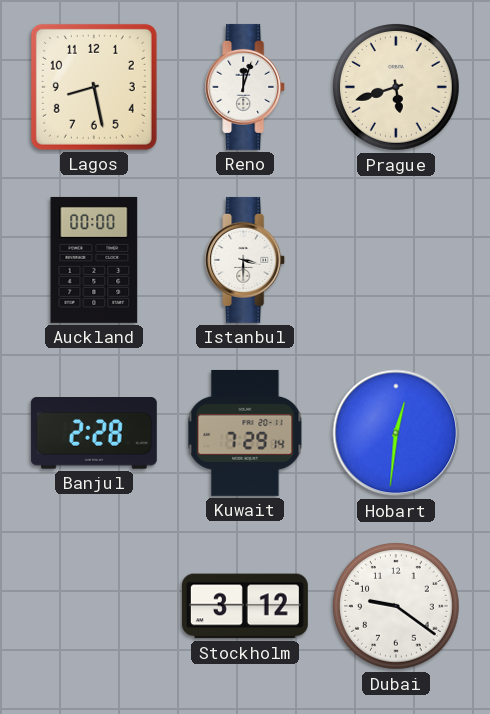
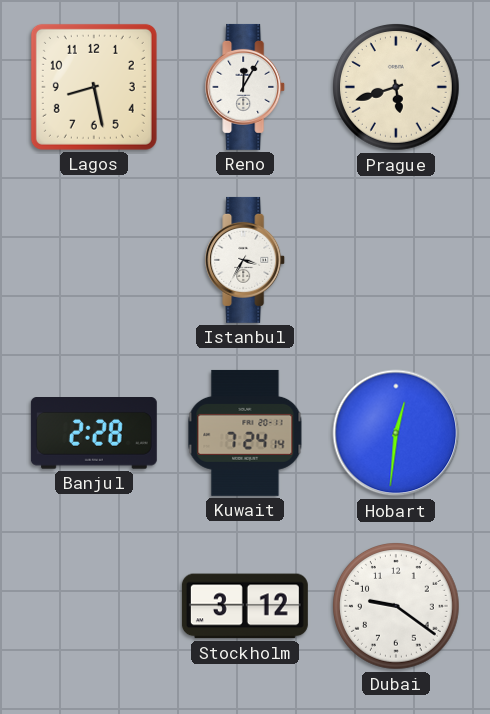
Reno: 12:03 -> 12:05
Auckland: 00:00 -> none
Istanbul: 3:30 -> 3:35
Kuwait: 7:29 -> 7:24
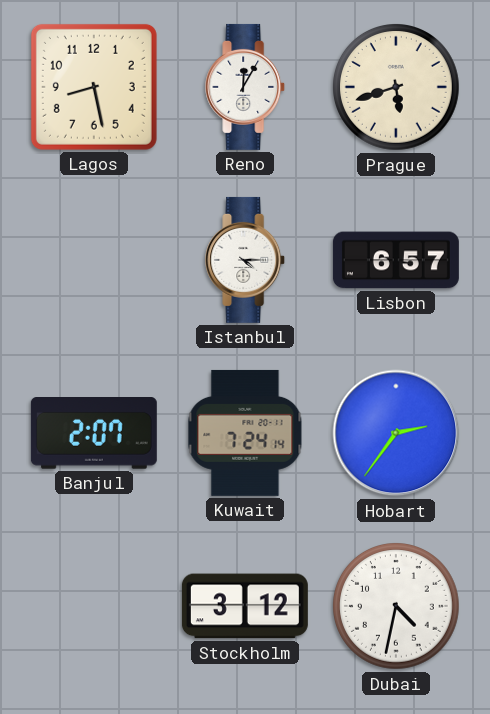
Istanbul: 3:35 -> 4:15
Lisbon: none -> 6:57
Banjul: 2:28 -> 2:07
Hobart: 12:31 -> 2:36
Dubai: 9:21 -> 4:32
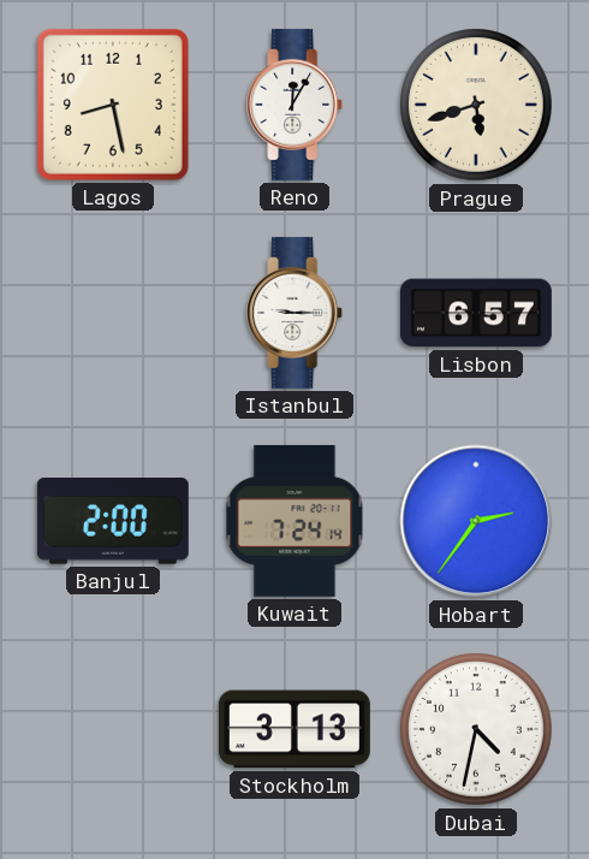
Istanbul: 4:15 -> 9:15
Banjul: 2:07 -> 2:00
Stockholm: 3:12 -> 3:13
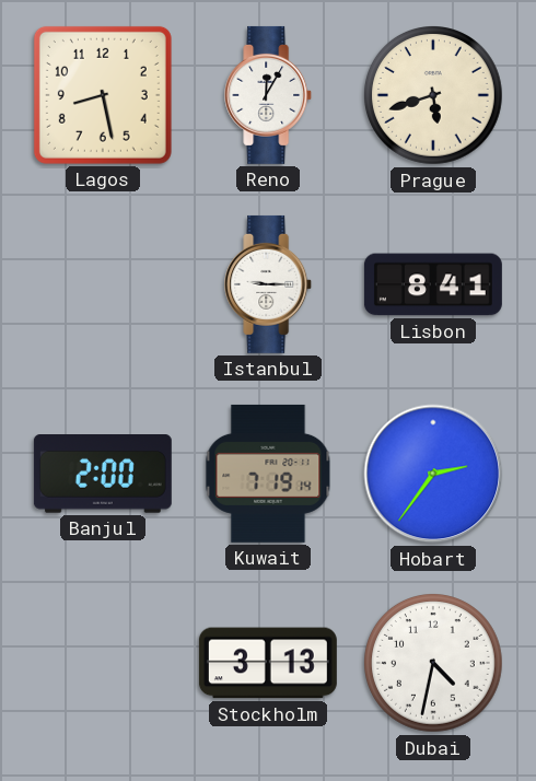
Lisbon: 6:57 -> 8:41
Kuwait: 7:24 -> 7:19
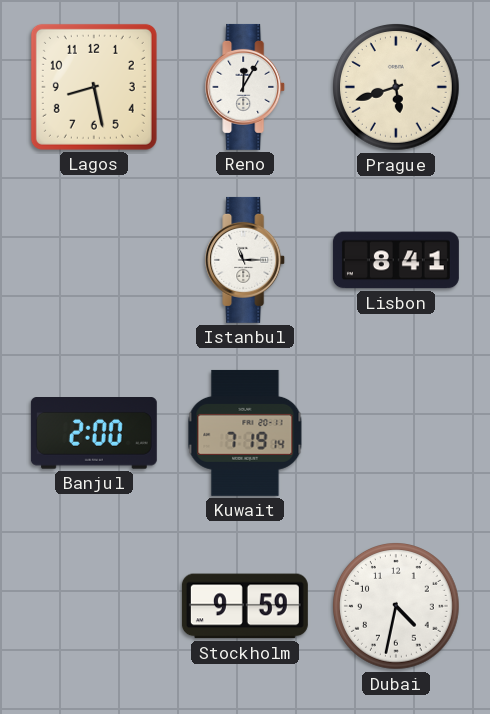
Istanbul: 9:15 -> 11:15
Hobart: 2:36 -> none
Stockholm: 3:13 -> 9:59
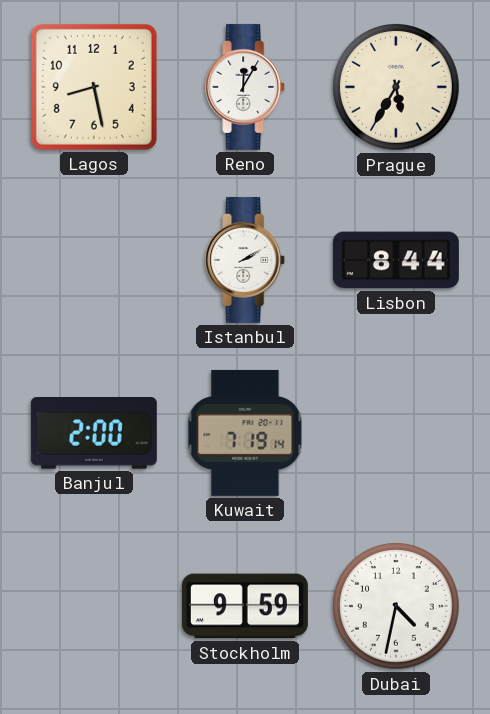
Prague: 5:42 -> 5:35
Istanbul: 11:15 -> 2:10
Lisbon: 8:41 -> 8:44
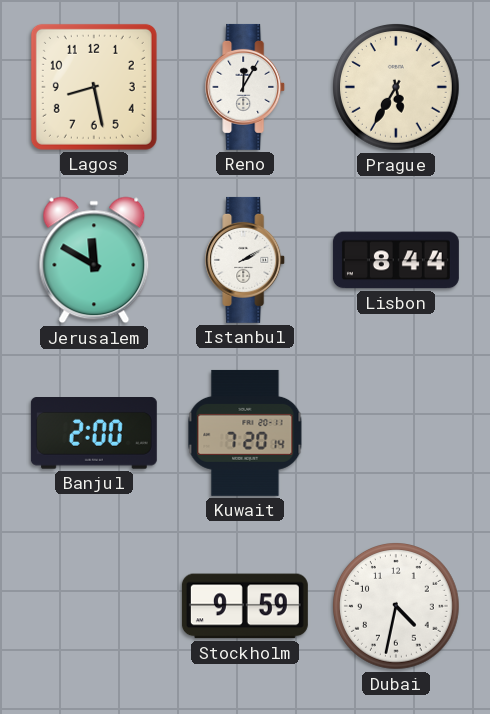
Jerusalem: none -> 11:50
Kuwait: 7:19 -> 7:20
